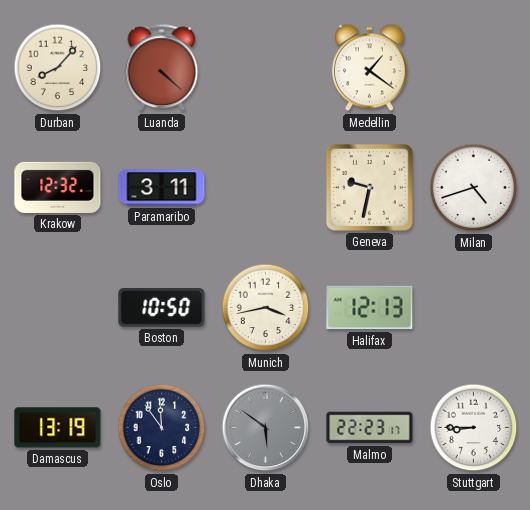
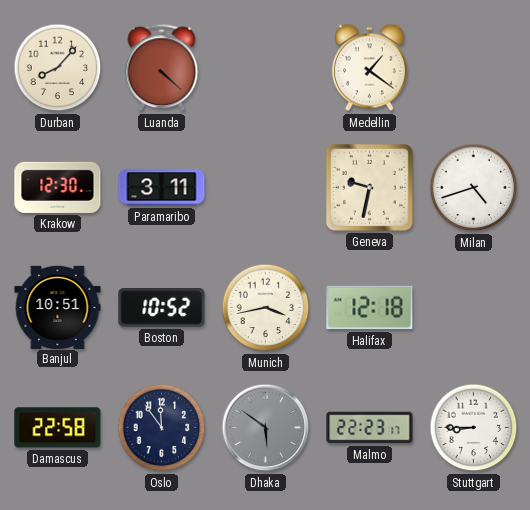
Krakow: 12:32 -> 12:30
Banjul: none -> 10:51
Boston: 10:50 -> 10:52
Halifax: 12:13 -> 12:18
Damascus: 13:19 -> 22:58
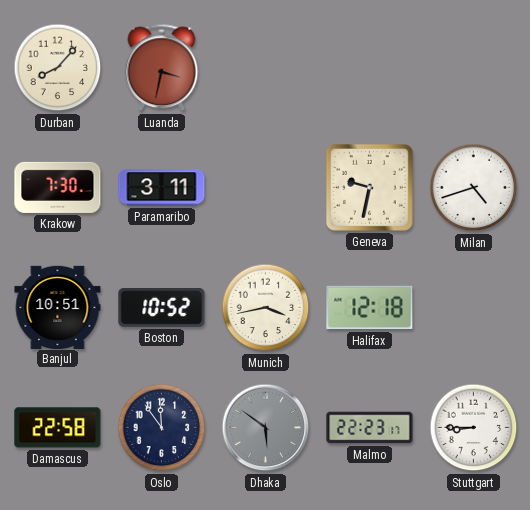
Luanda: 4:22 -> 3:32
Medellin: 1:21 -> none
Krakow: 12:30 -> 7:30
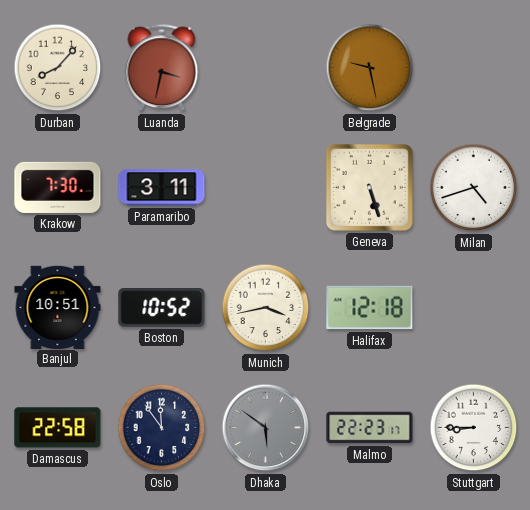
Belgrade: none -> 9:28
Geneva: 9:32 -> 5:27
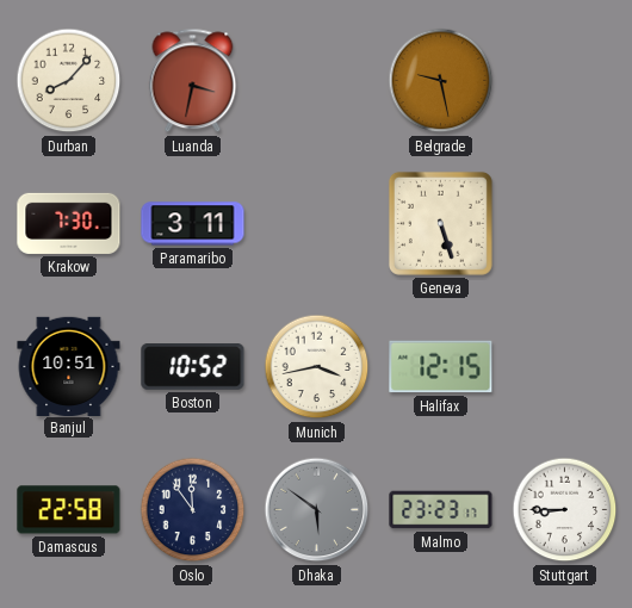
Milan: 4:42 -> none
Halifax: 12:18 -> 12:15
Malmo: 22:23 -> 23:23
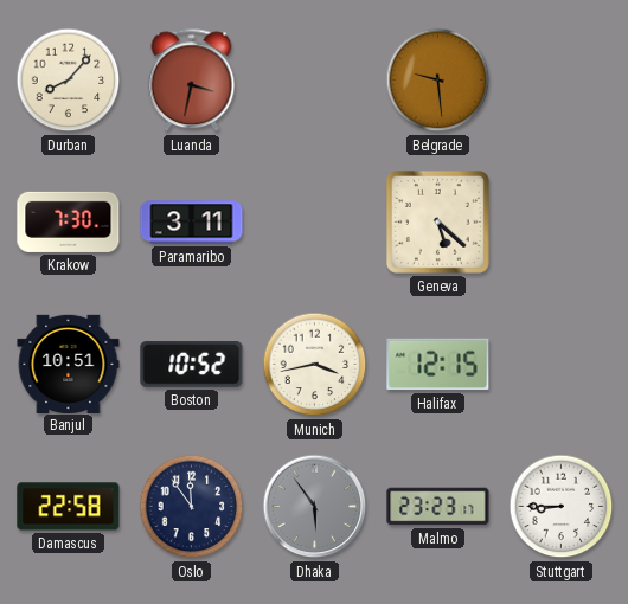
Belgrade: 9:28 -> 9:29
Geneva: 5:27 -> 5:22
Dhaka: 5:51 -> 5:54
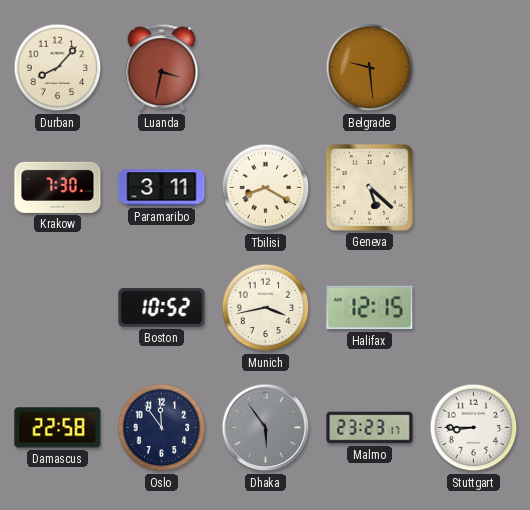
Tbilisi: none -> 8:20
Banjul: 10:51 -> none
